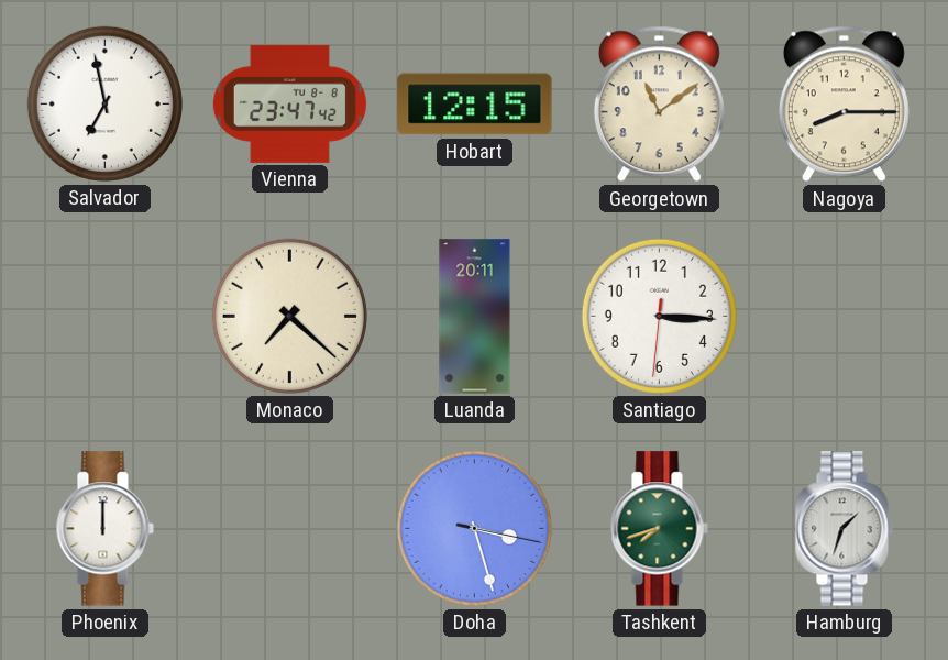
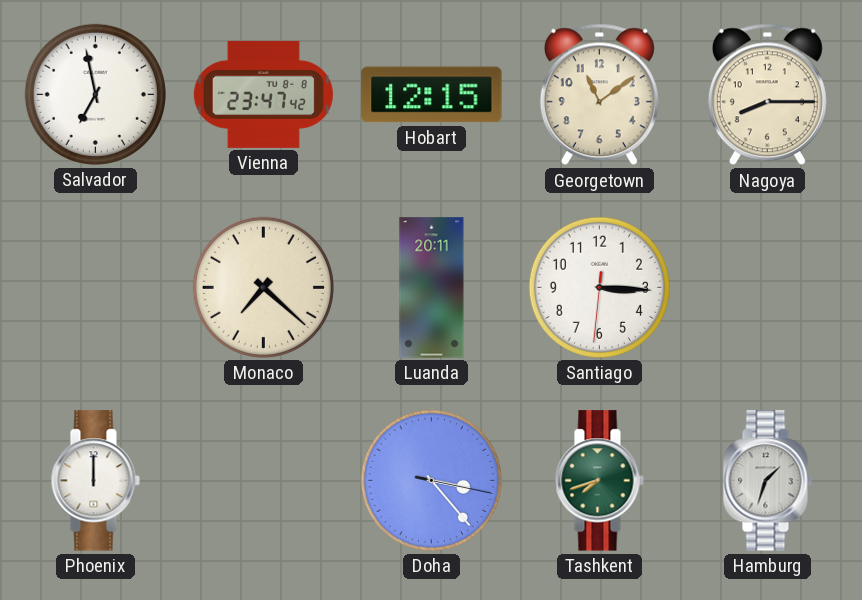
Doha: 3:27 -> 3:23
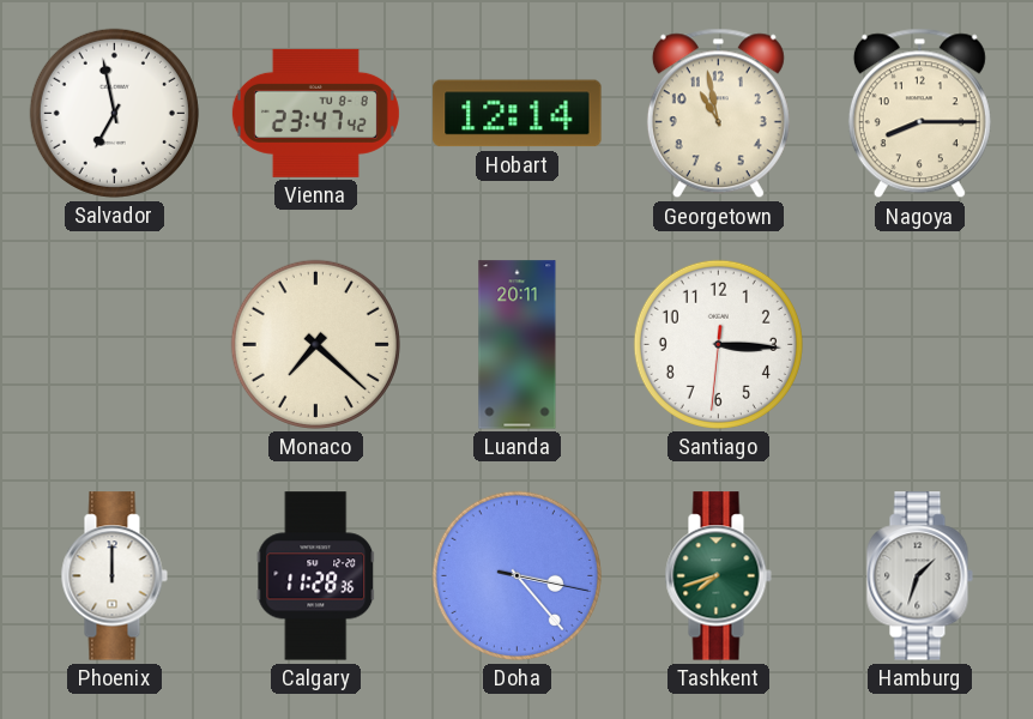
Hobart: 12:15 -> 12:14
Georgetown: 11:09 -> 10:58
Calgary: none -> 11:28
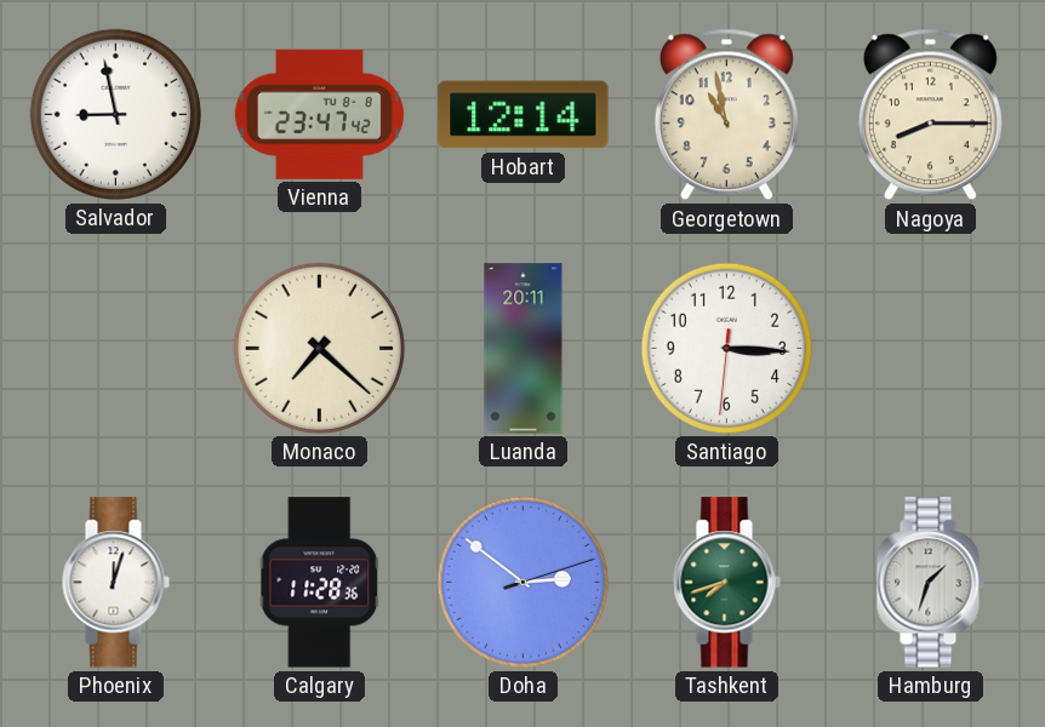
Salvador: 6:58 -> 8:58
Phoenix: 12:00 -> 12:03
Doha: 3:23 -> 2:51
